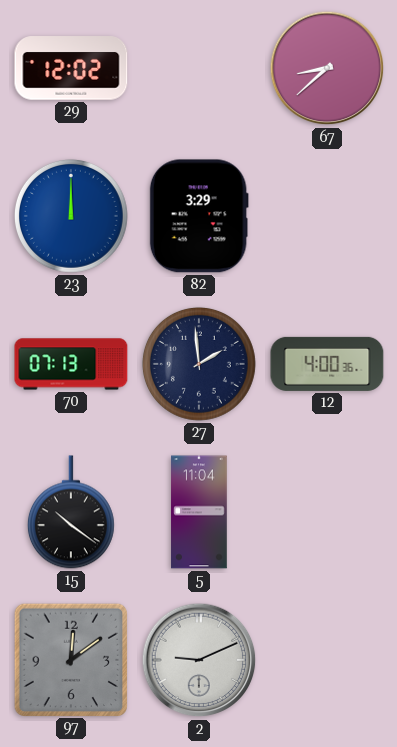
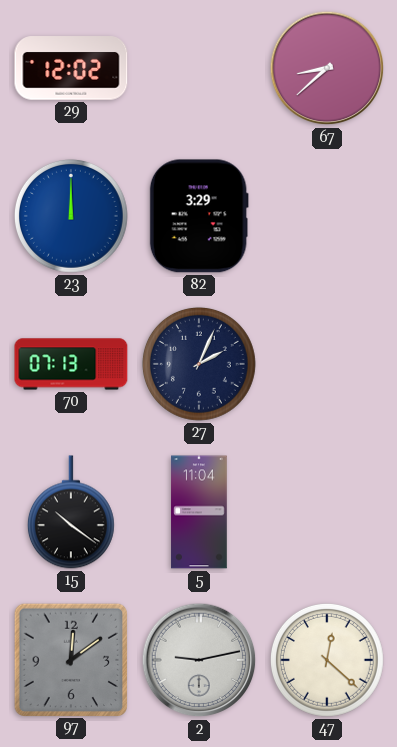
27: 1:59 -> 2:04
12: 4:00 -> none
2: 9:11 -> 9:13
47: none -> 12:22
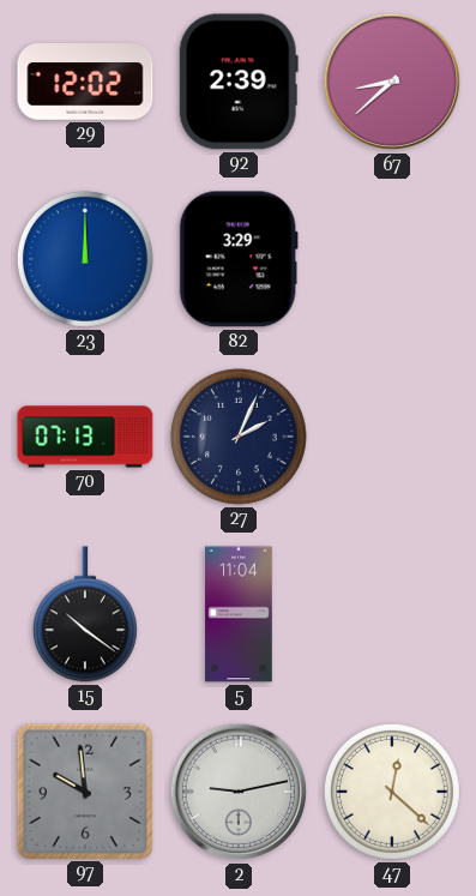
92: none -> 2:39
97: 12:09 -> 9:59
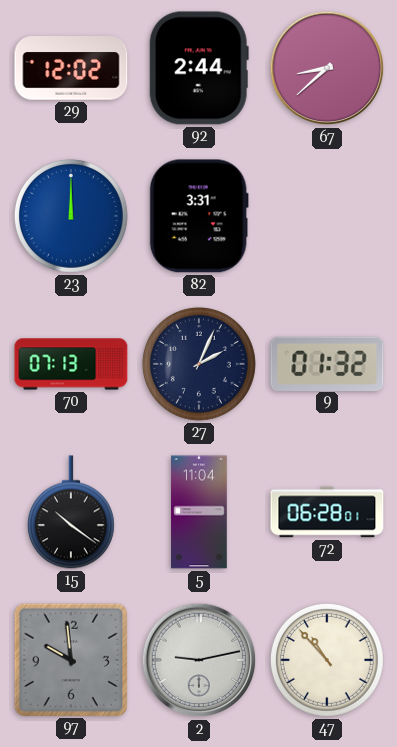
92: 2:39 -> 2:44
82: 3:29 -> 3:31
9: none -> 01:32
72: none -> 06:28
47: 12:22 -> 10:53
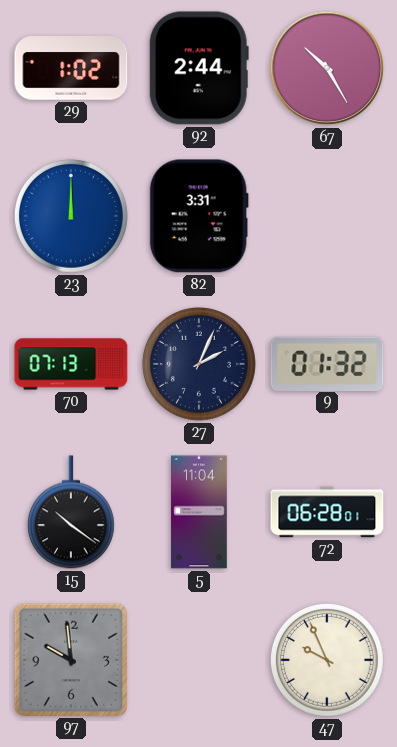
29: 12:02 -> 1:02
67: 8:38 -> 10:25
2: 9:13 -> none
47: 10:53 -> 9:56
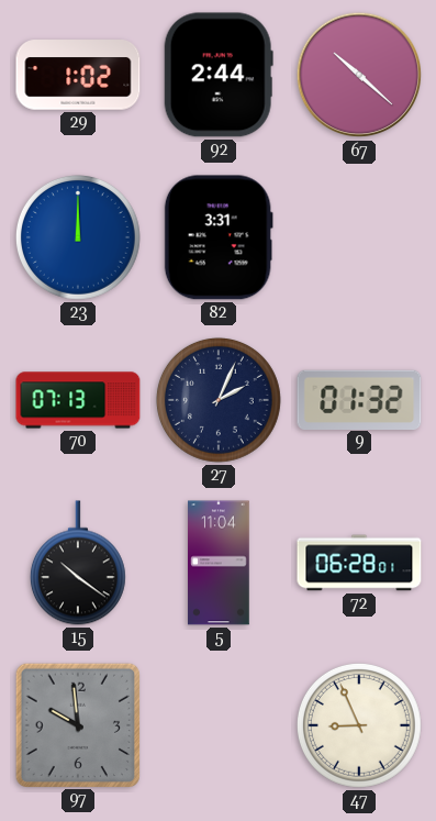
67: 10:25 -> 10:22
47: 9:56 -> 8:56
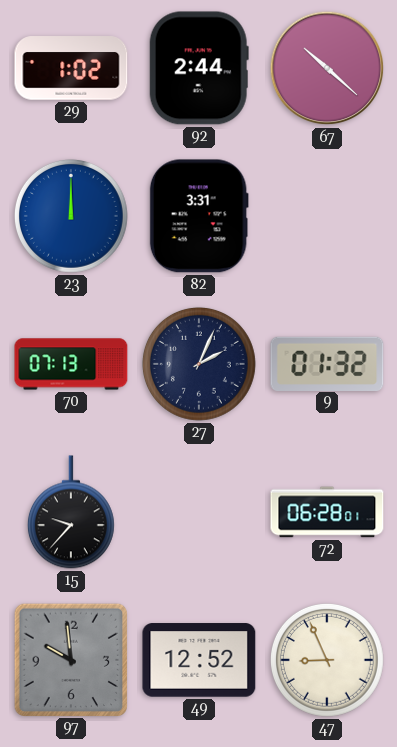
15: 10:21 -> 9:37
5: 11:04 -> none
49: none -> 12:52
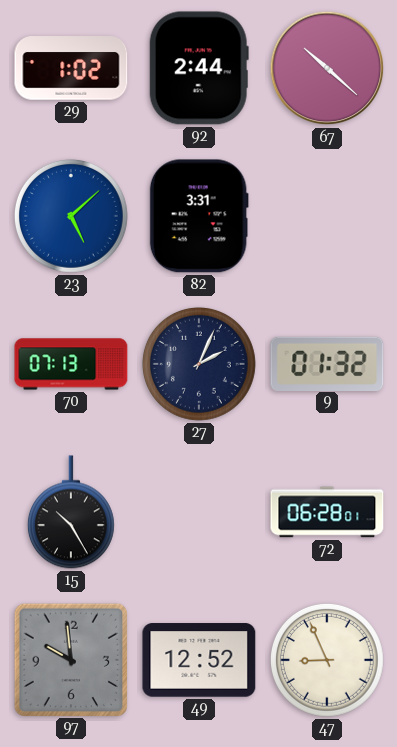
23: 12:00 -> 5:08
15: 9:37 -> 10:25
